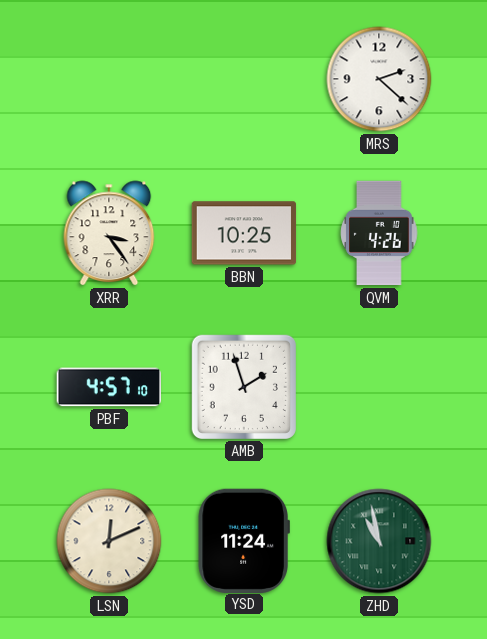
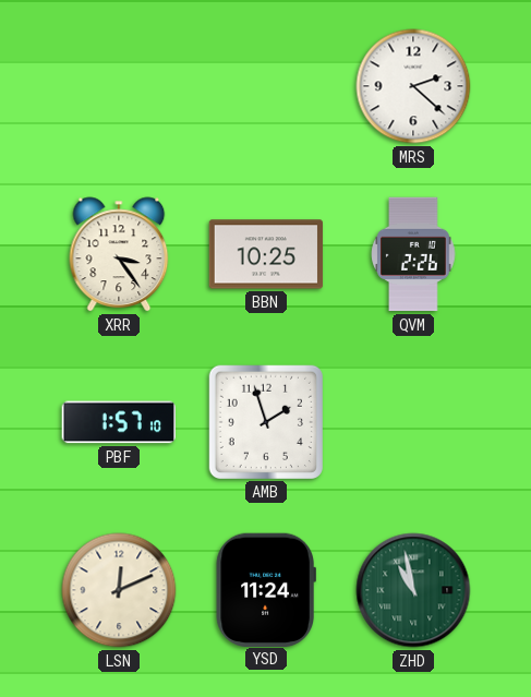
QVM: 4:26 -> 2:26
PBF: 4:57 -> 1:57
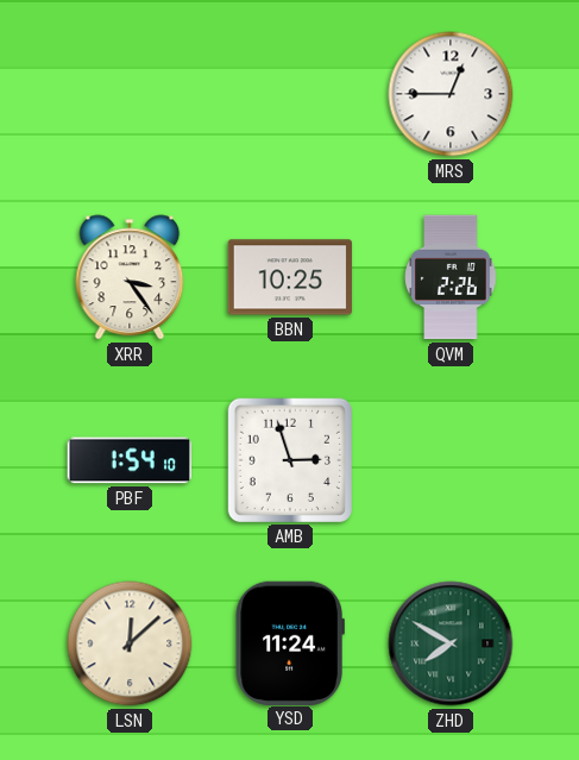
MRS: 2:22 -> 12:45
PBF: 1:57 -> 1:54
AMB: 1:57 -> 2:57
LSN: 12:11 -> 12:08
ZHD: 10:58 -> 7:50
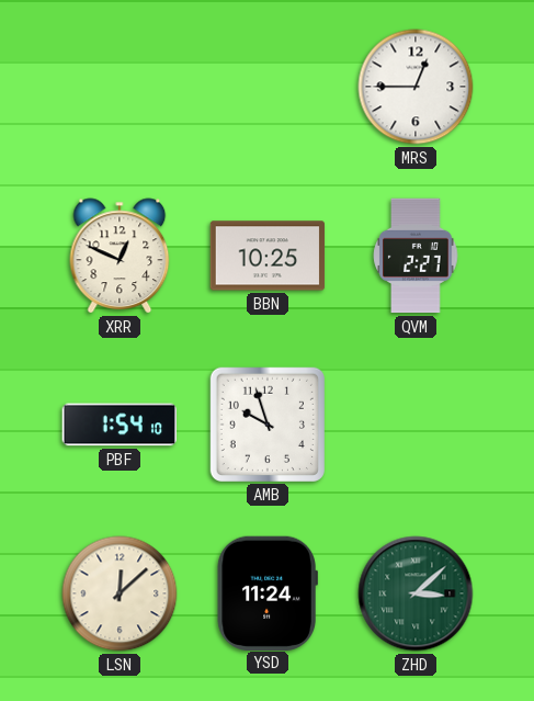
XRR: 3:24 -> 12:49
QVM: 2:26 -> 2:27
AMB: 2:57 -> 9:57
ZHD: 7:50 -> 3:08
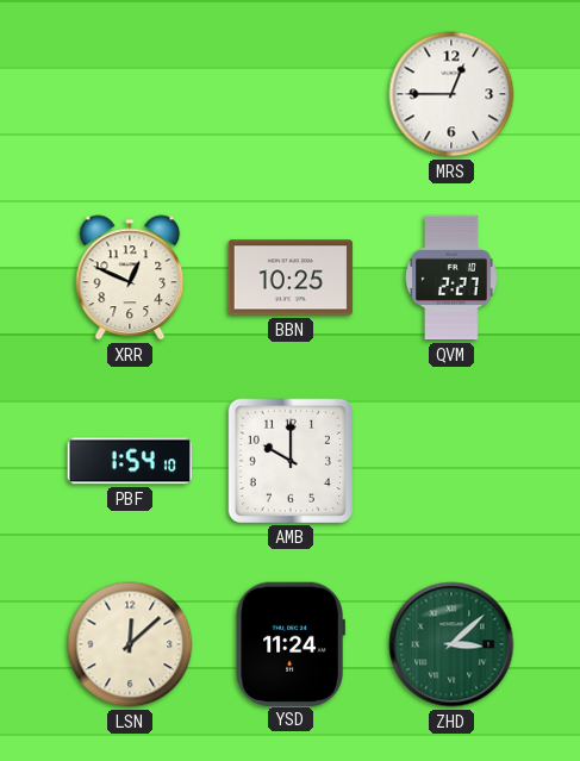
AMB: 9:57 -> 10:00
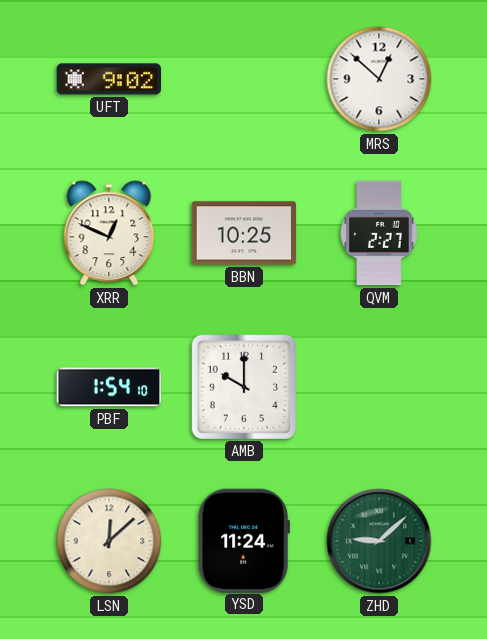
UFT: none -> 9:02
MRS: 12:45 -> 12:52
ZHD: 3:08 -> 9:08
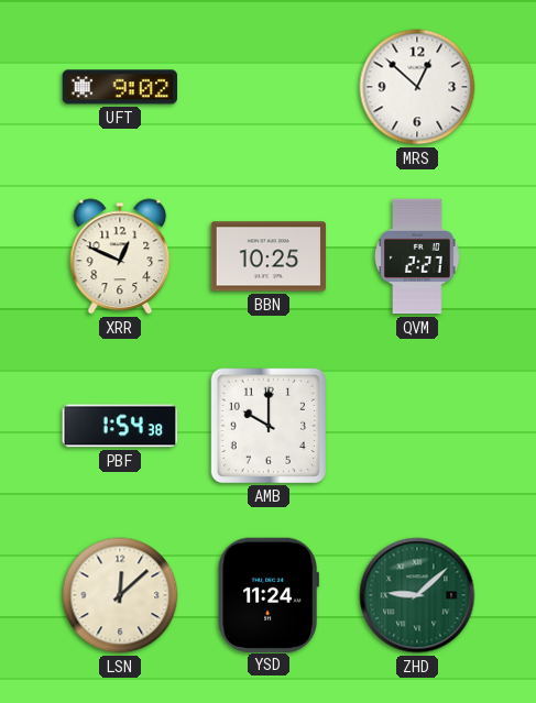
PBF: 1:54:10 -> 1:54:38
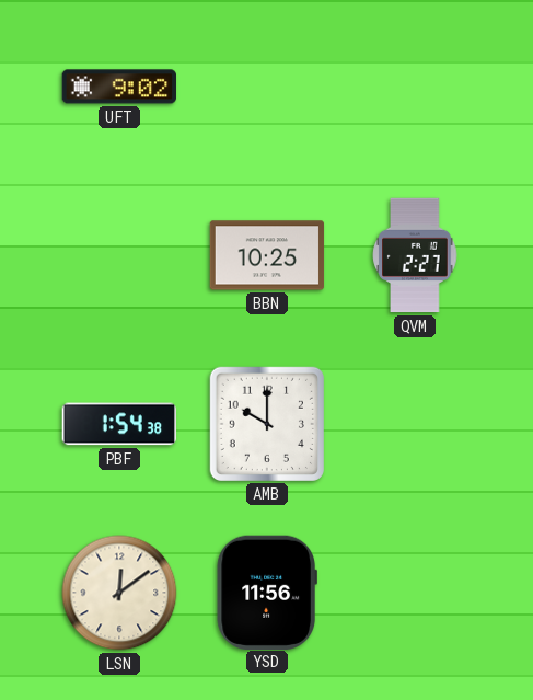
MRS: 12:52 -> none
XRR: 12:49 -> none
LSN: 12:08 -> 12:09
YSD: 11:24 -> 11:56
ZHD: 9:08 -> none
